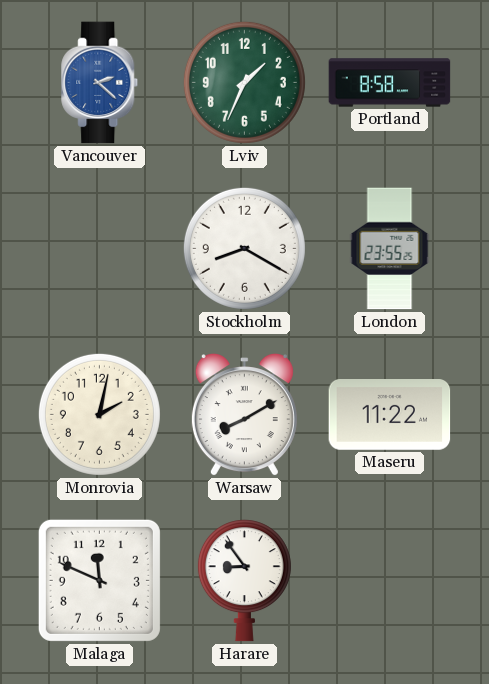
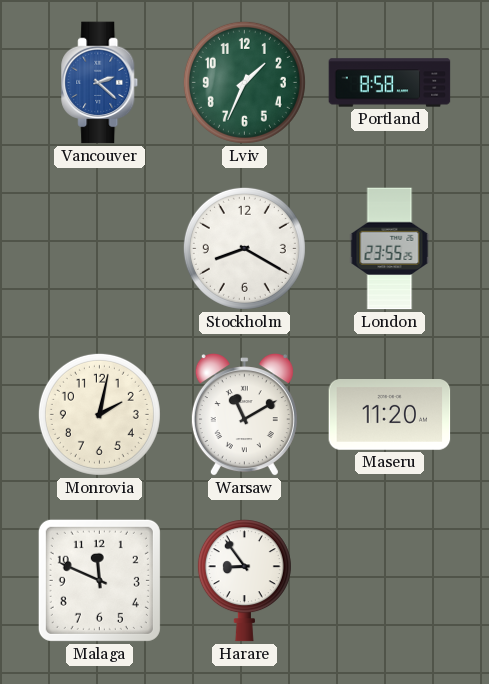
Warsaw: 8:10 -> 11:10
Maseru: 11:22 -> 11:20
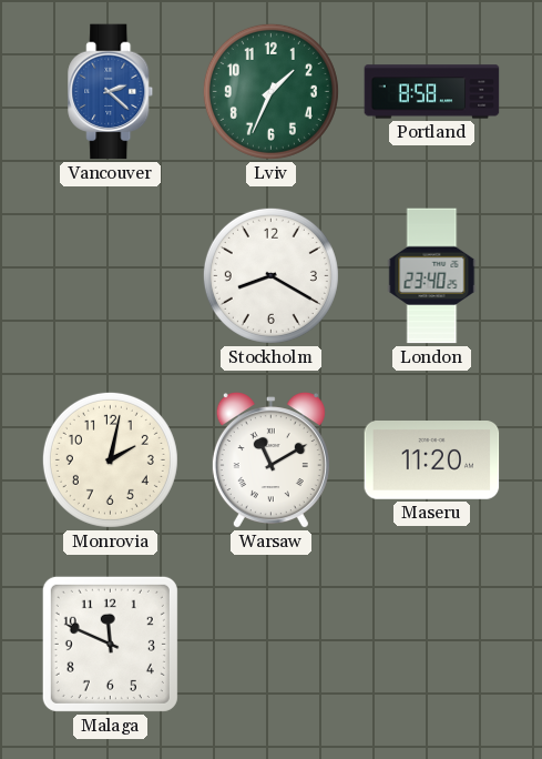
London: 23:55 -> 23:40
Harare: 8:54 -> none
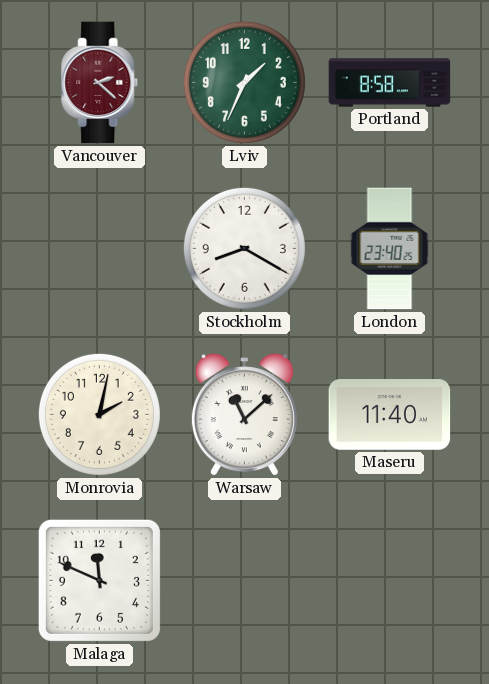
Vancouver dial: blue -> burgundy
Warsaw: 11:10 -> 11:08
Maseru: 11:20 -> 11:40
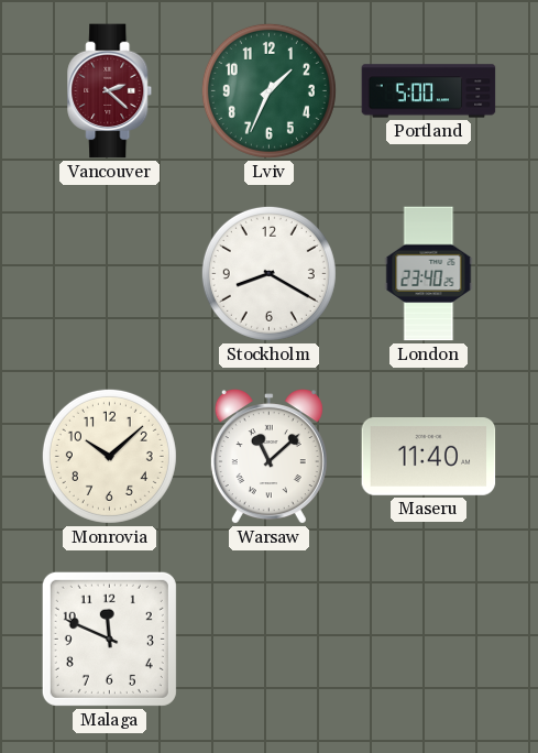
Portland: 8:58 -> 5:00
Monrovia: 2:02 -> 10:08
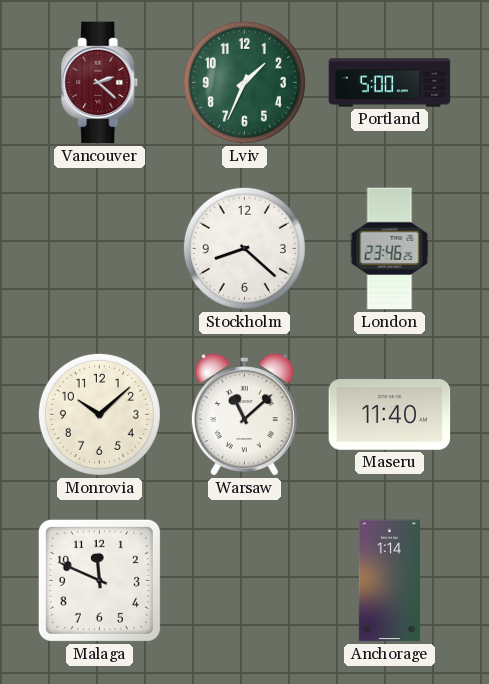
Stockholm: 8:20 -> 8:22
London: 23:40 -> 23:46
Anchorage: none -> 1:14
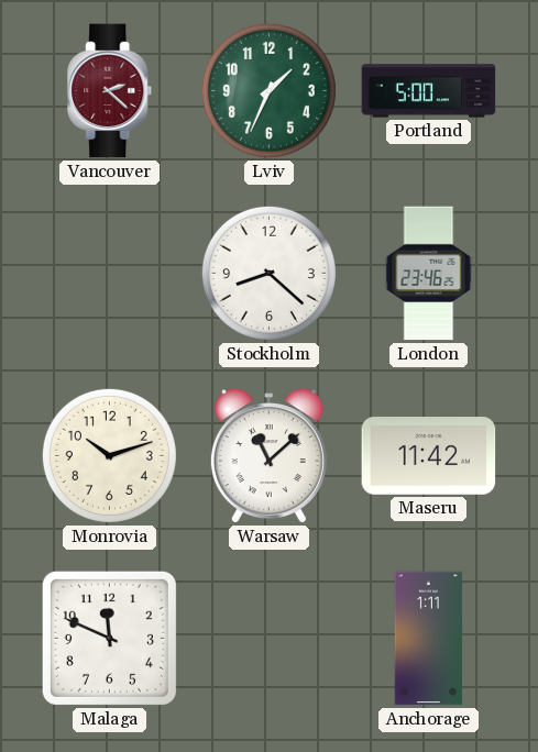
Monrovia: 10:08 -> 10:12
Maseru: 11:40 -> 11:42
Anchorage: 1:14 -> 1:11
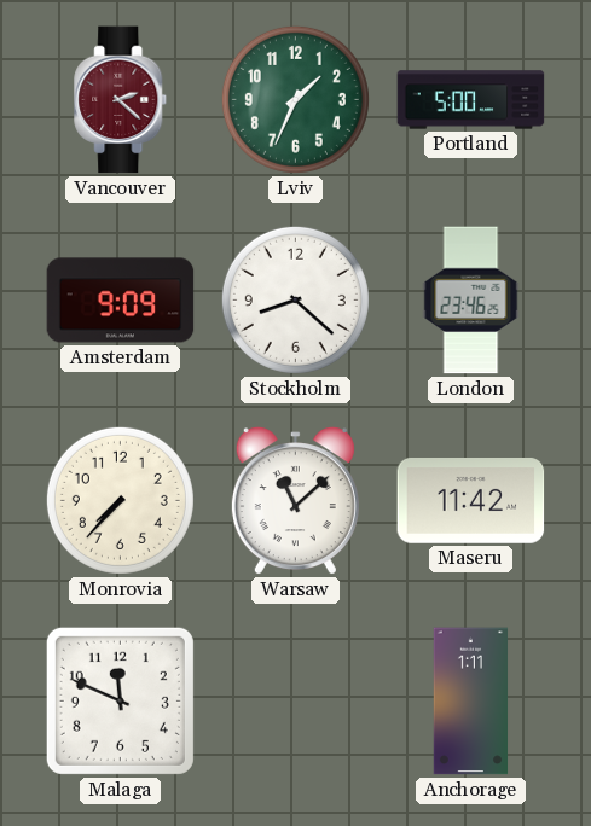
Amsterdam: none -> 9:09
Monrovia: 10:12 -> 7:37
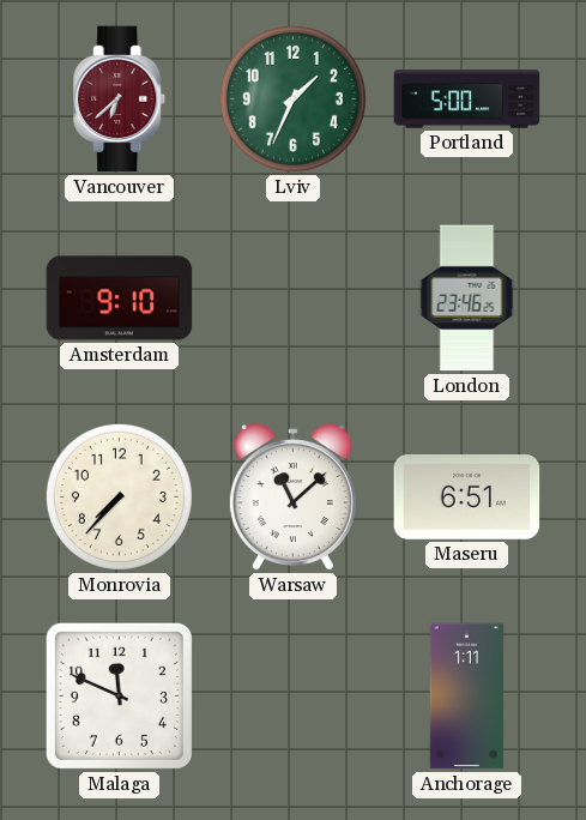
Vancouver: 2:22 -> 6:38
Amsterdam: 9:09 -> 9:10
Stockholm: 8:22 -> none
Maseru: 11:42 -> 6:51
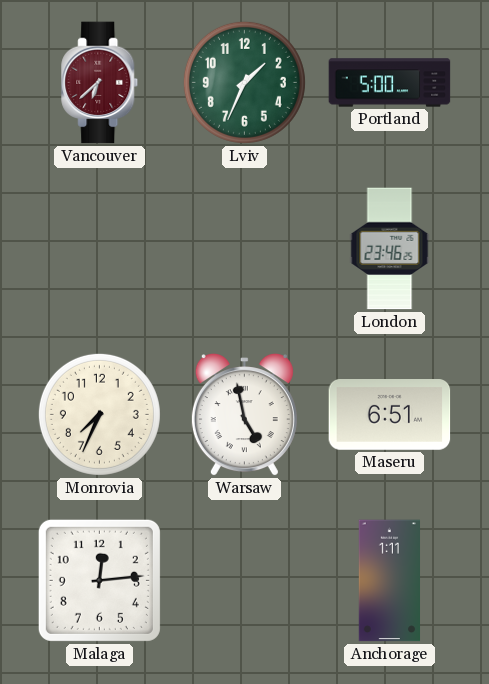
Amsterdam: 9:10 -> none
Monrovia: 7:37 -> 7:34
Warsaw: 11:08 -> 4:58
Malaga: 11:49 -> 12:14
